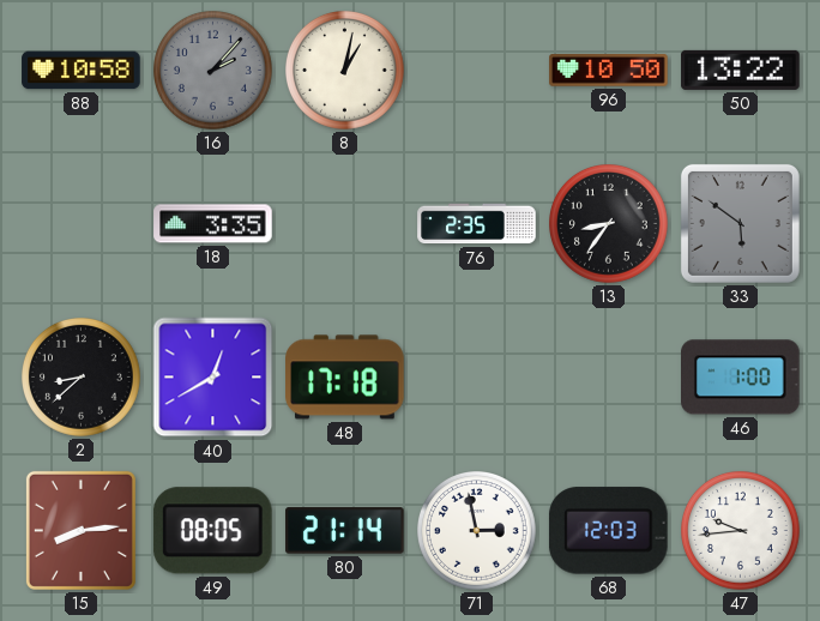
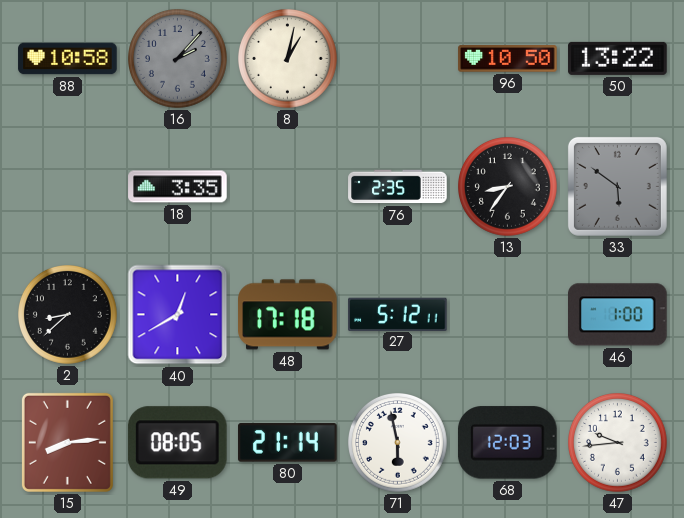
27: none -> 5:12
71: 2:58 -> 5:58
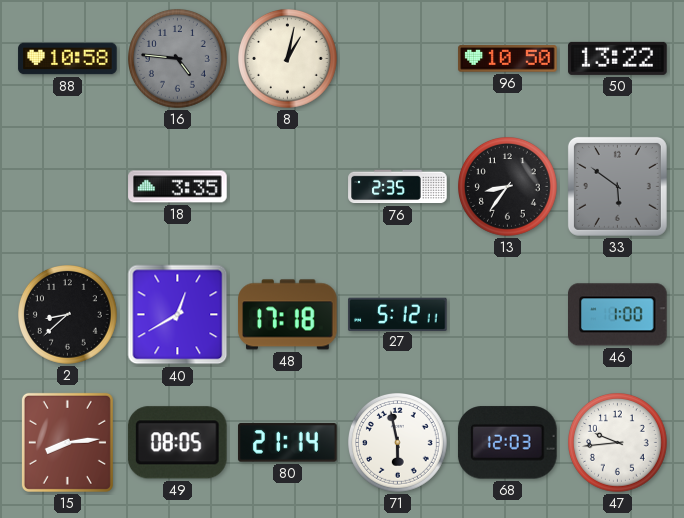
16: 2:07 -> 4:46
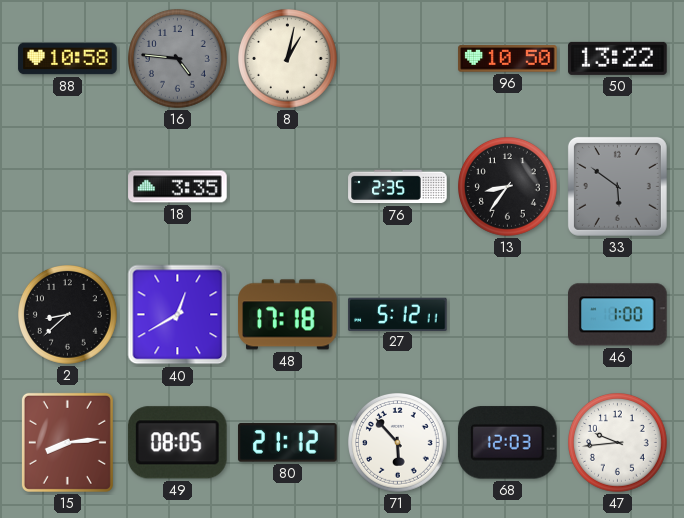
80: 21:14 -> 21:12
71: 5:58 -> 5:53
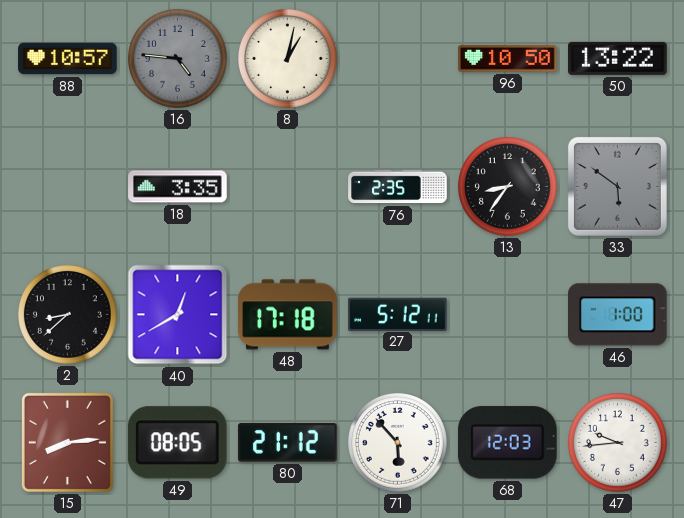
88: 10:58 -> 10:57
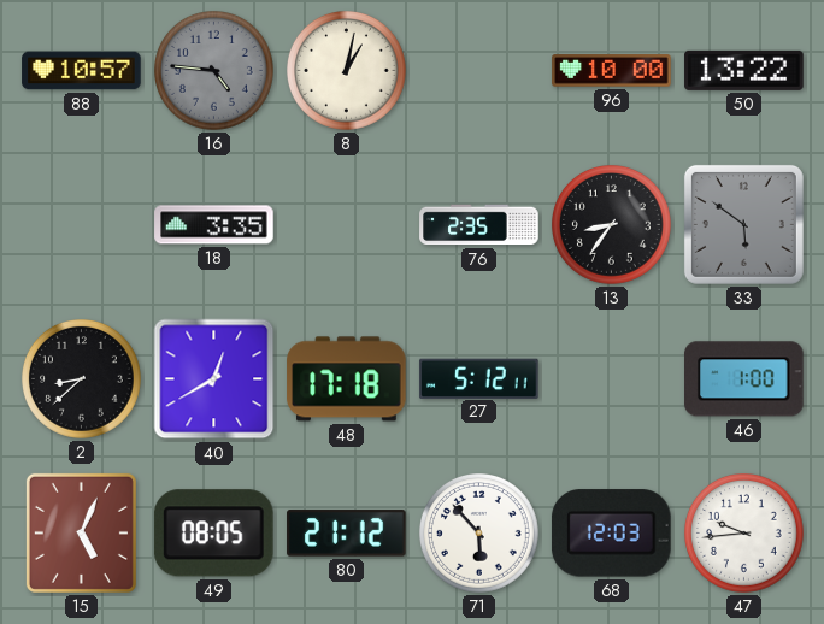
96: 10:50 -> 10:00
15: 8:14 -> 5:04
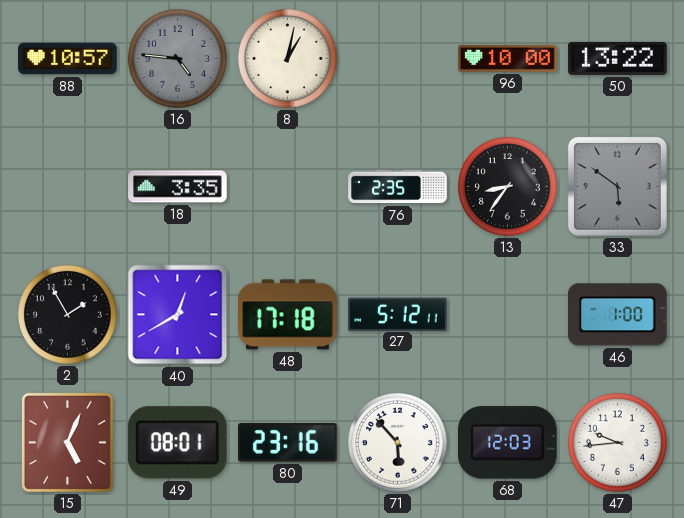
2: 8:38 -> 1:55
49: 08:05 -> 08:01
80: 21:12 -> 23:16
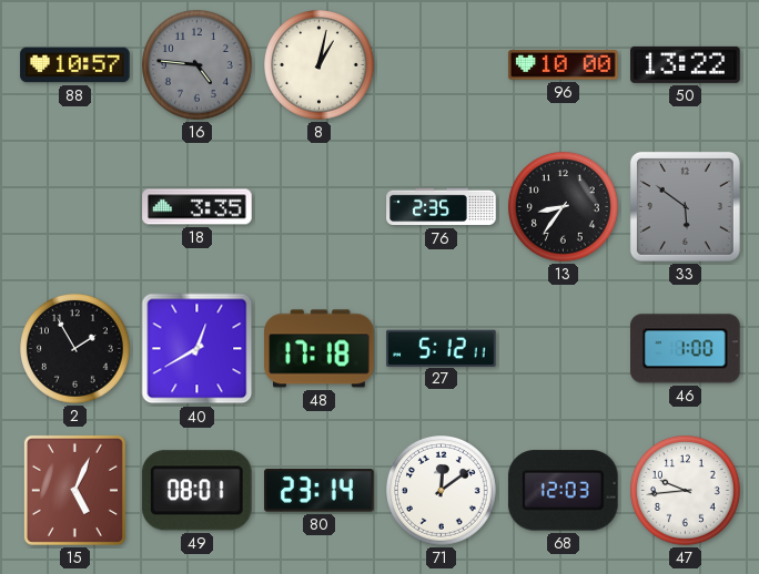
80: 23:16 -> 23:14
71: 5:53 -> 12:09
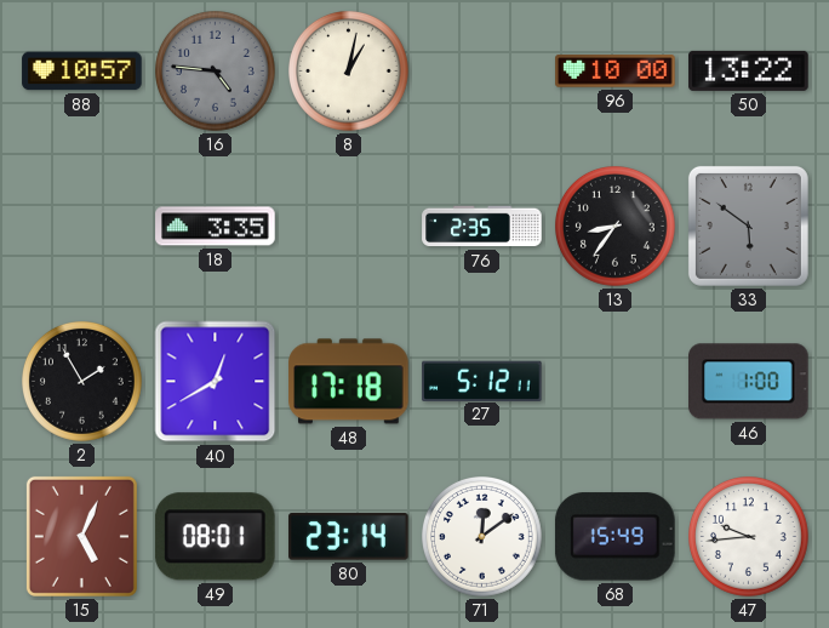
68: 12:03 -> 15:49
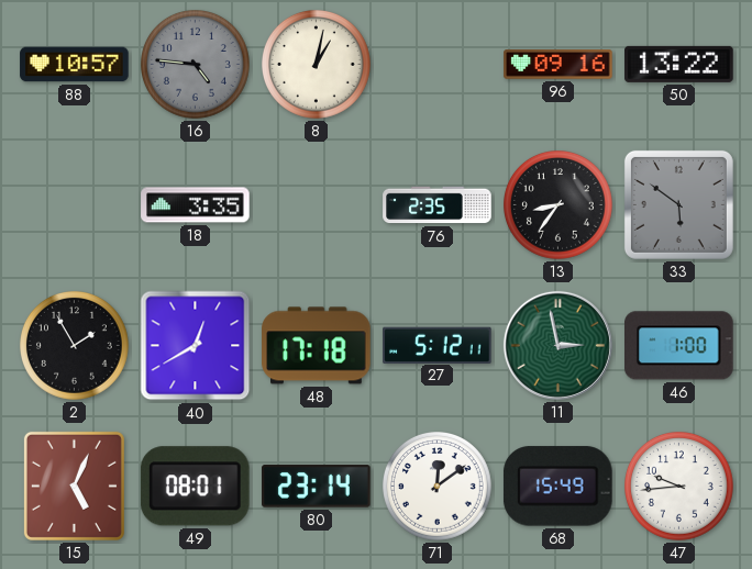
96: 10:00 -> 09:16
11: none -> 2:58
